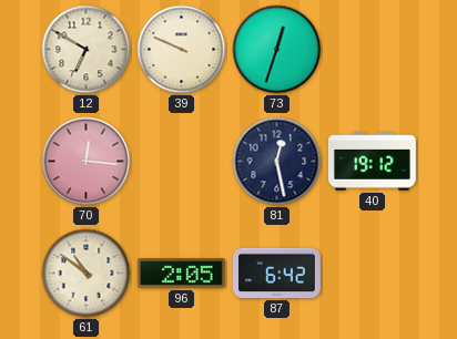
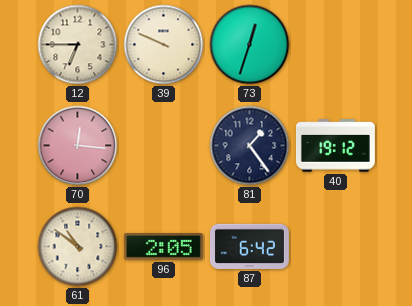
12: 6:50 -> 6:45
81: 12:28 -> 1:24
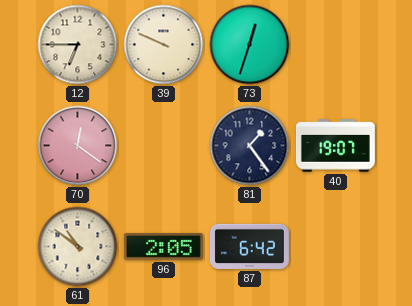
70: 12:16 -> 12:21
40: 19:12 -> 19:07
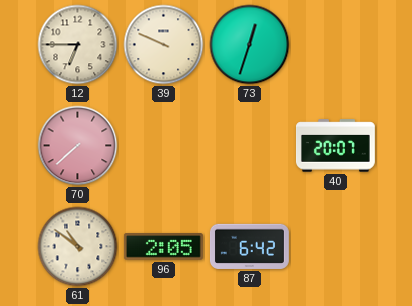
70: 12:21 -> 7:38
81: 1:24 -> none
40: 19:07 -> 20:07
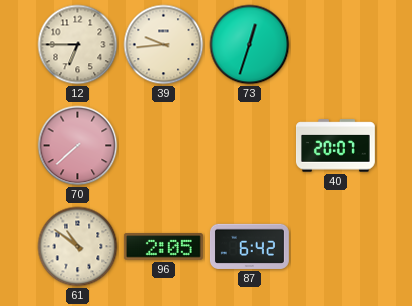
39: 9:49 -> 9:44
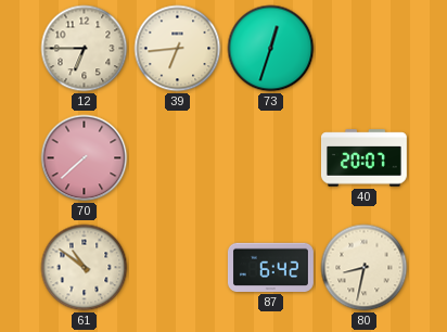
39: 9:44 -> 6:44
96: 2:05 -> none
80: none -> 8:32
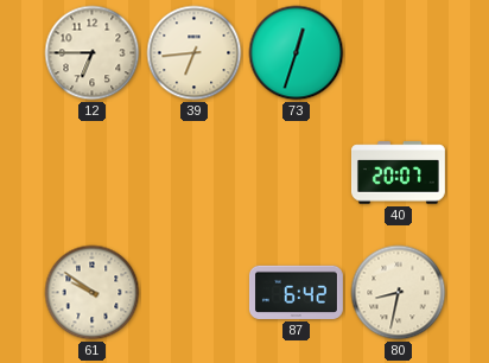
70: 7:38 -> none
61: 10:51 -> 9:51
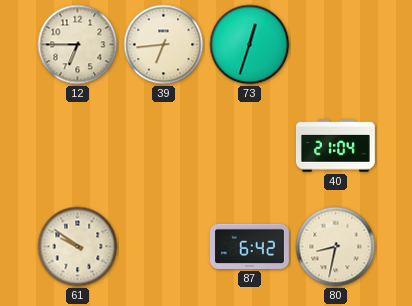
40: 20:07 -> 21:04
